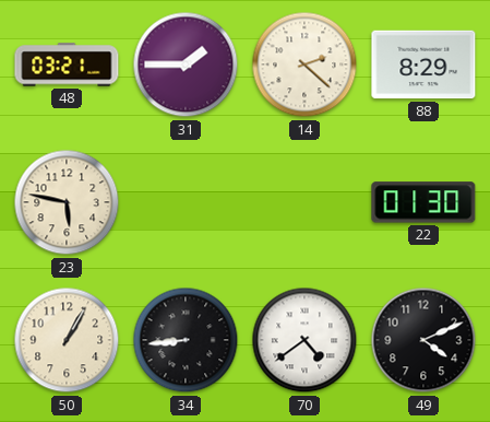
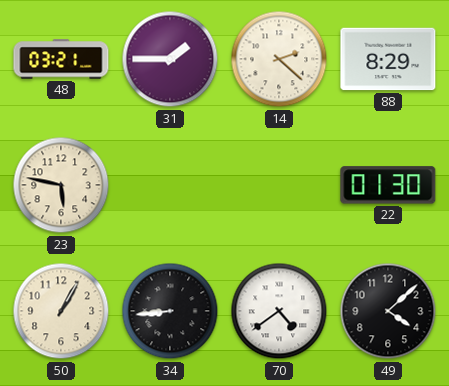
49: 4:11 -> 4:08
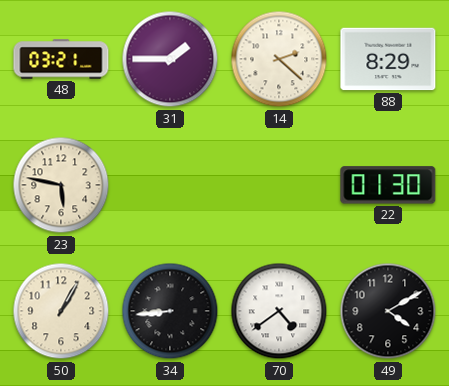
49: 4:08 -> 4:10
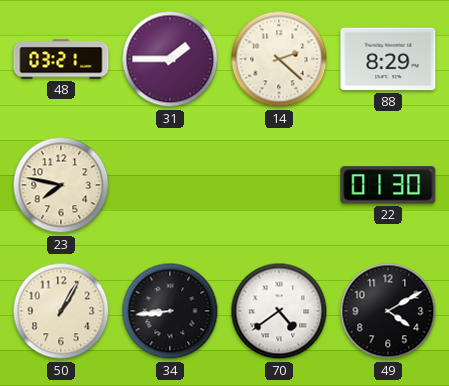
23: 5:47 -> 7:47
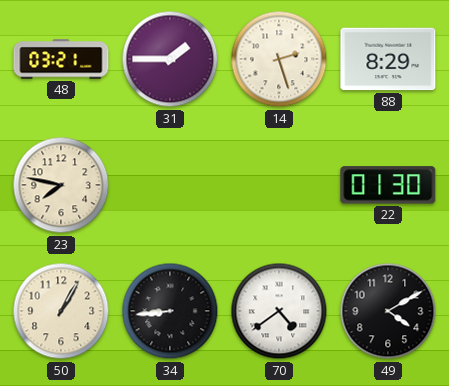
14: 2:22 -> 2:27
